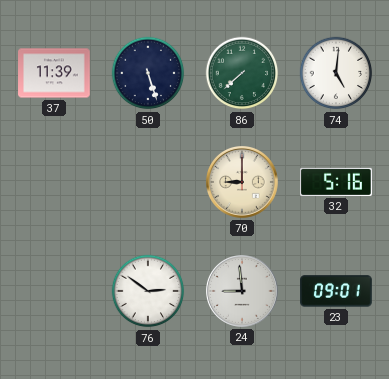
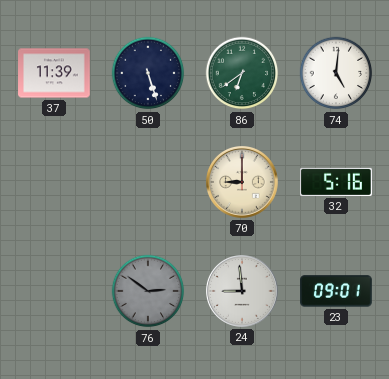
86: 7:38 -> 6:39
76 dial: white -> grey
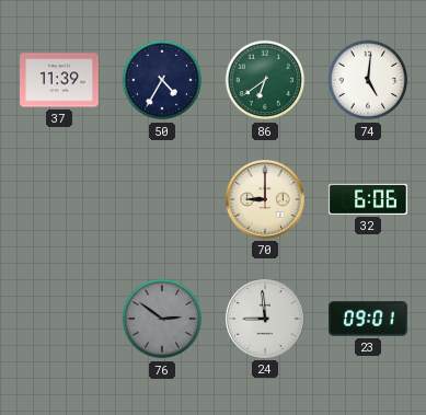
50: 5:27 -> 4:35
32: 5:16 -> 6:06
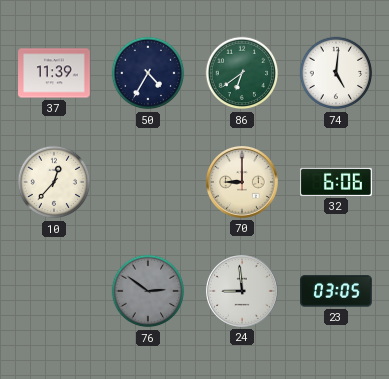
10: none -> 12:37
23: 09:01 -> 03:05
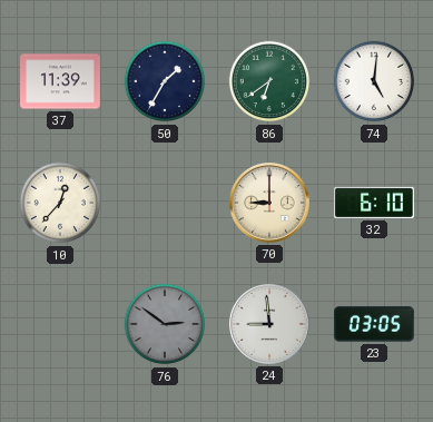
50: 4:35 -> 1:35
32: 6:06 -> 6:10
